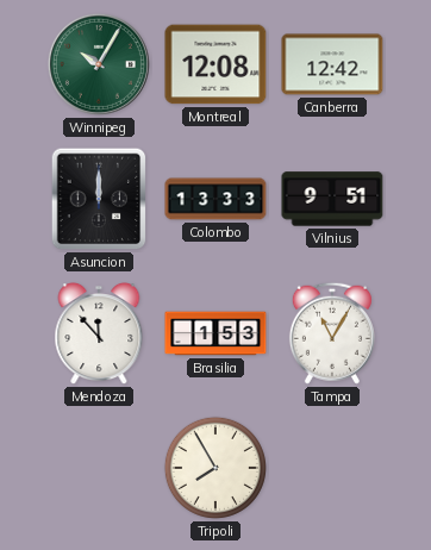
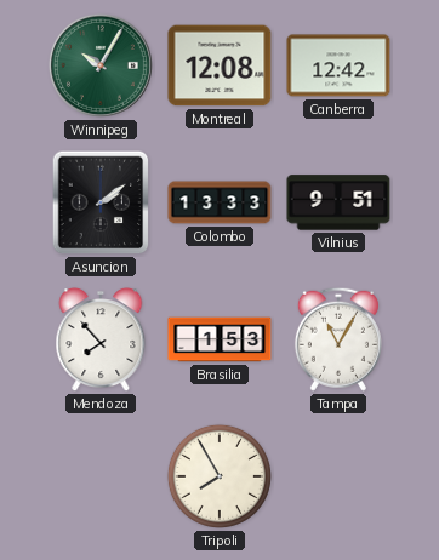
Asuncion: 12:00 -> 2:09
Mendoza: 11:53 -> 7:53
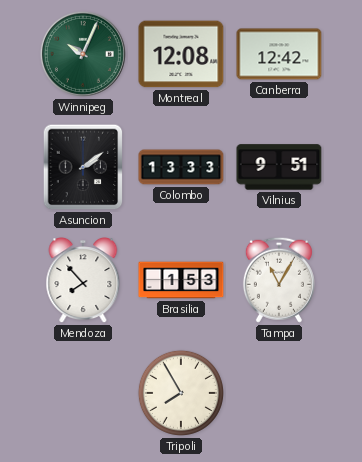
Winnipeg: 10:05 -> 10:04
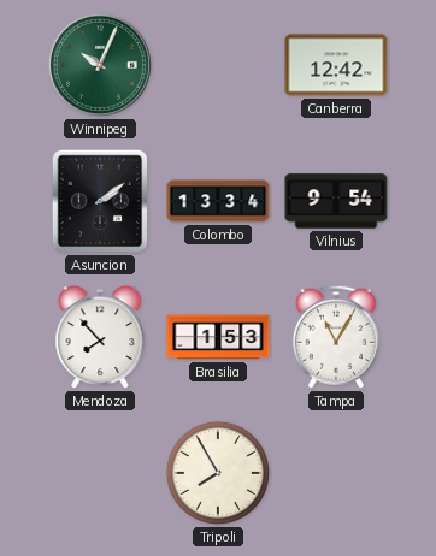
Montreal: 12:08 -> none
Colombo: 13:33 -> 13:34
Vilnius: 9:51 -> 9:54
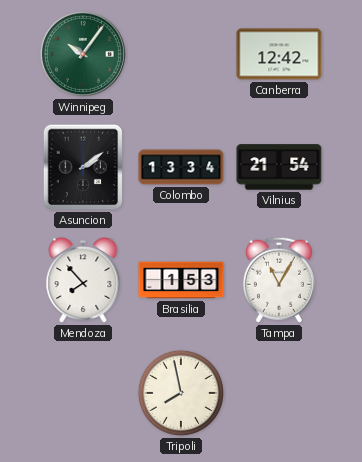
Winnipeg: 10:04 -> 10:06
Vilnius: 9:54 -> 21:54
Tripoli: 7:55 -> 7:58
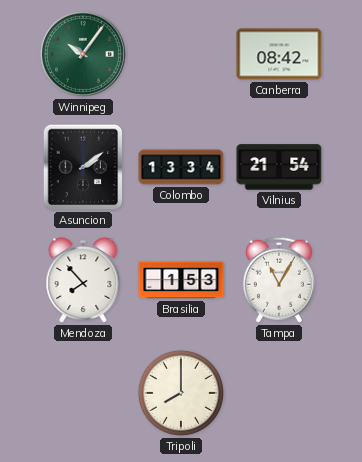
Canberra: 12:42 -> 08:42
Tripoli: 7:58 -> 8:00
